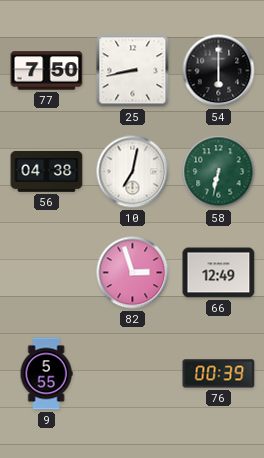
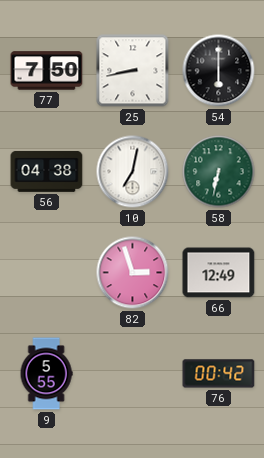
76: 00:39 -> 00:42
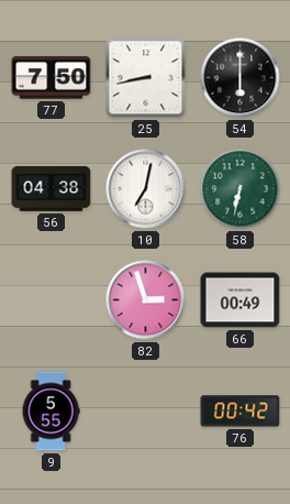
66: 12:49 -> 00:49
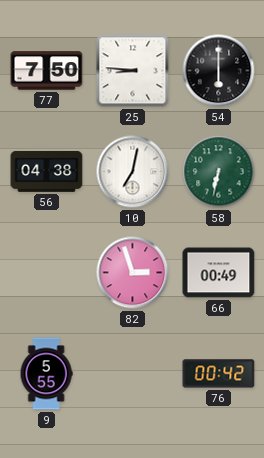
25: 8:43 -> 8:46
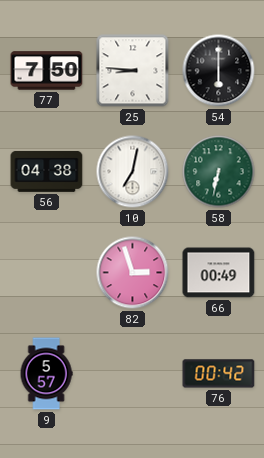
9: 5:55 -> 5:57
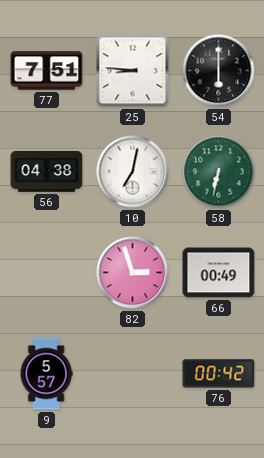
77: 7:50 -> 7:51
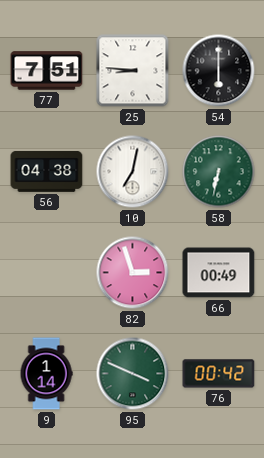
9: 5:57 -> 1:14
95: none -> 3:49
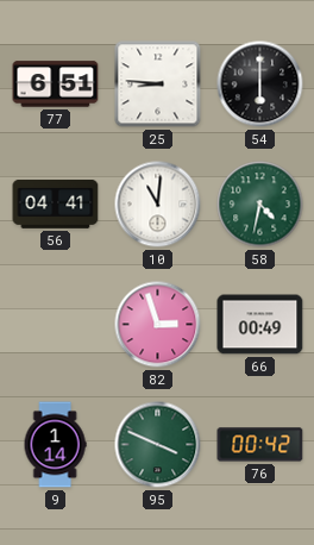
77: 7:51 -> 6:51
56: 04:38 -> 04:41
10: 7:02 -> 11:01
58: 6:32 -> 4:32
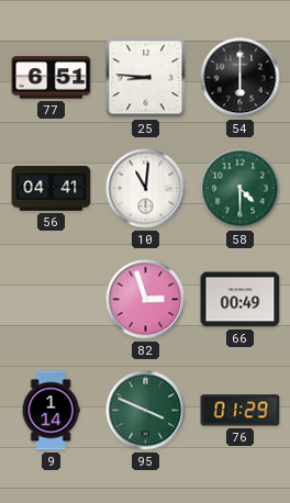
58: 4:32 -> 4:30
76: 00:42 -> 01:29
